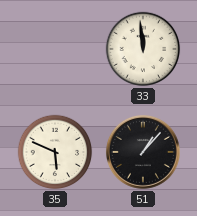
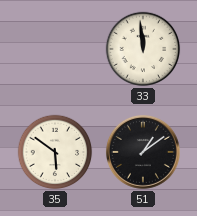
35: 5:49 -> 5:51
51: 1:07 -> 1:09
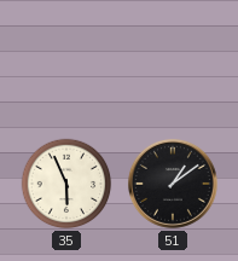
33: 11:59 -> none
35: 5:51 -> 5:56
